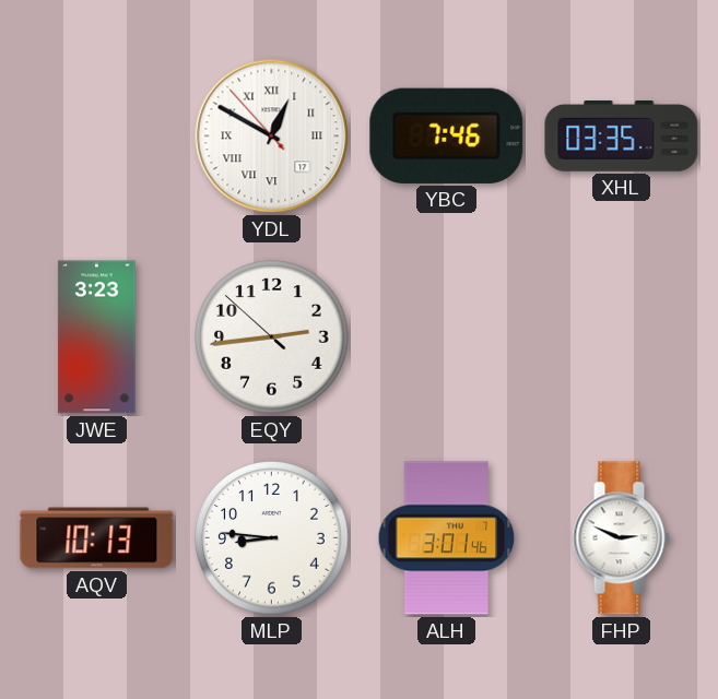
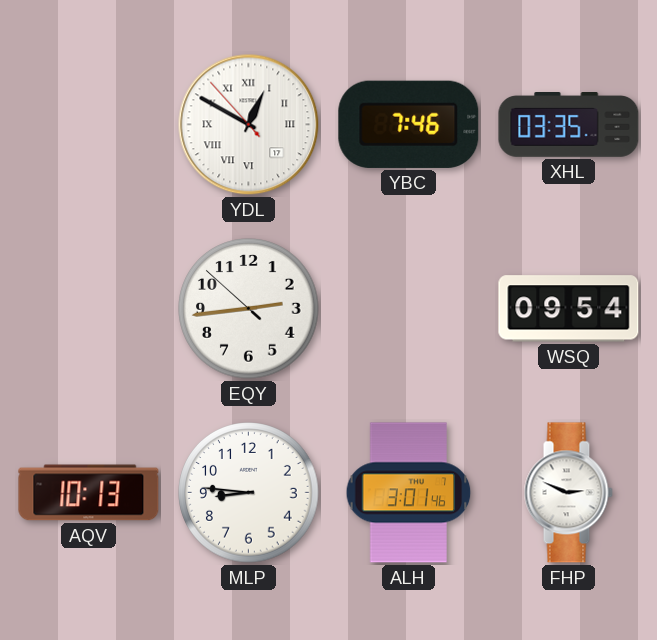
JWE: 3:23 -> none
WSQ: none -> 09:54
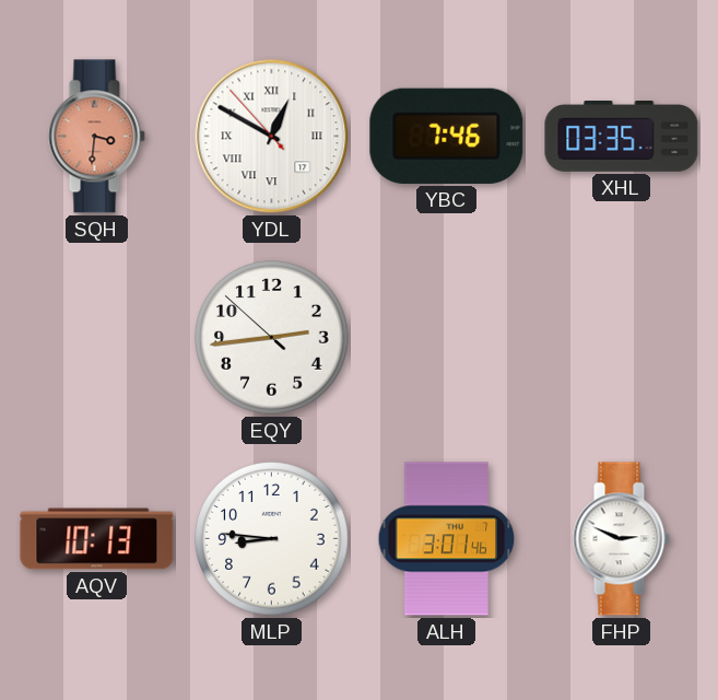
SQH: none -> 3:31
WSQ: 09:54 -> none
